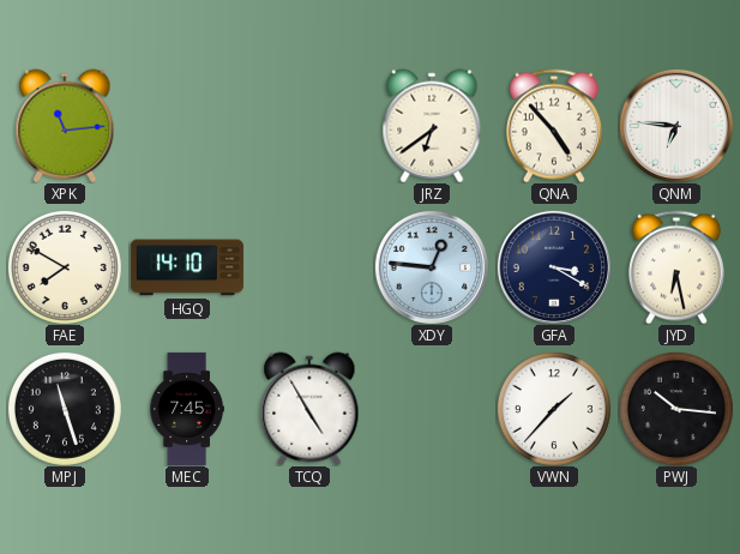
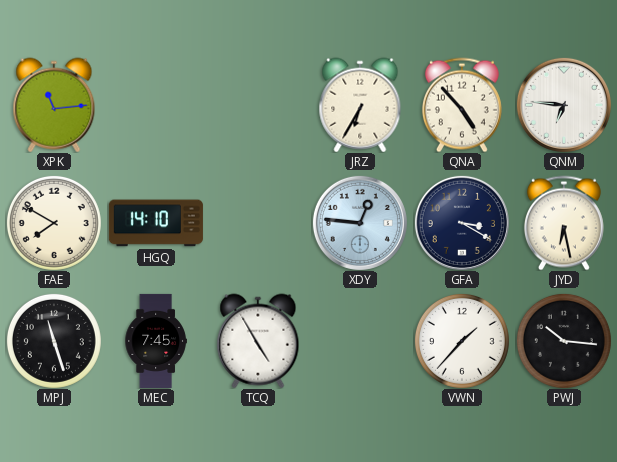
JRZ: 6:39 -> 6:35
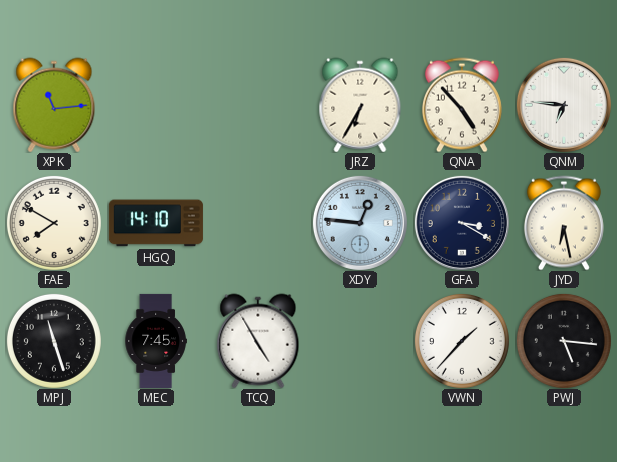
PWJ: 10:16 -> 5:16
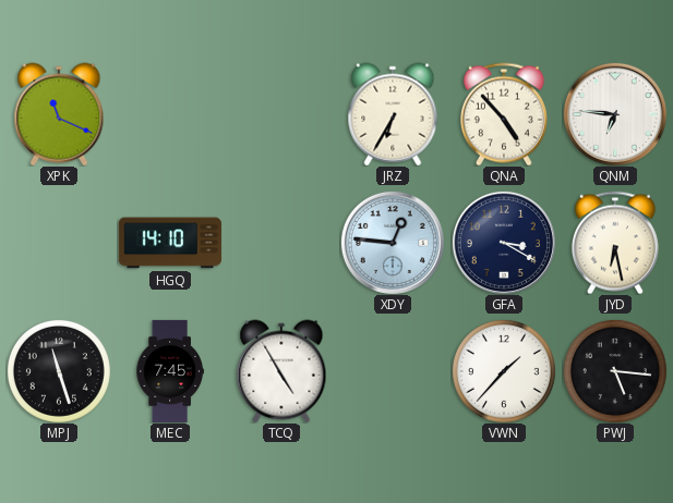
XPK: 11:14 -> 11:19
FAE: 7:50 -> none
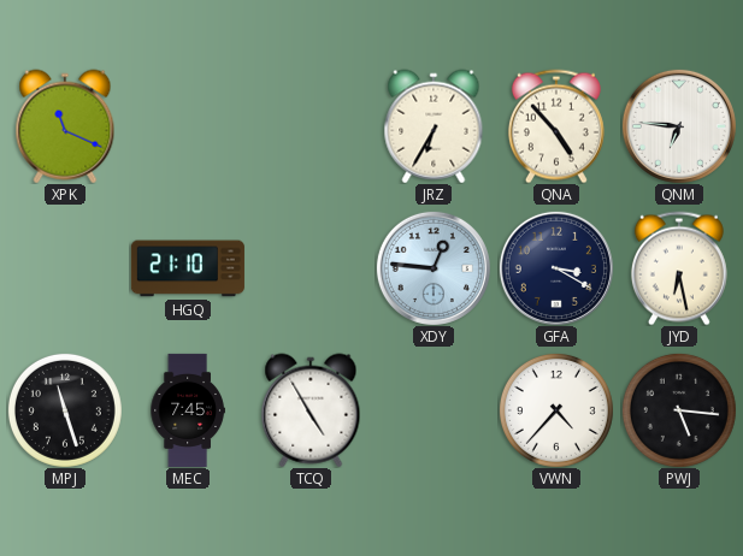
HGQ: 14:10 -> 21:10
VWN: 1:37 -> 4:37
